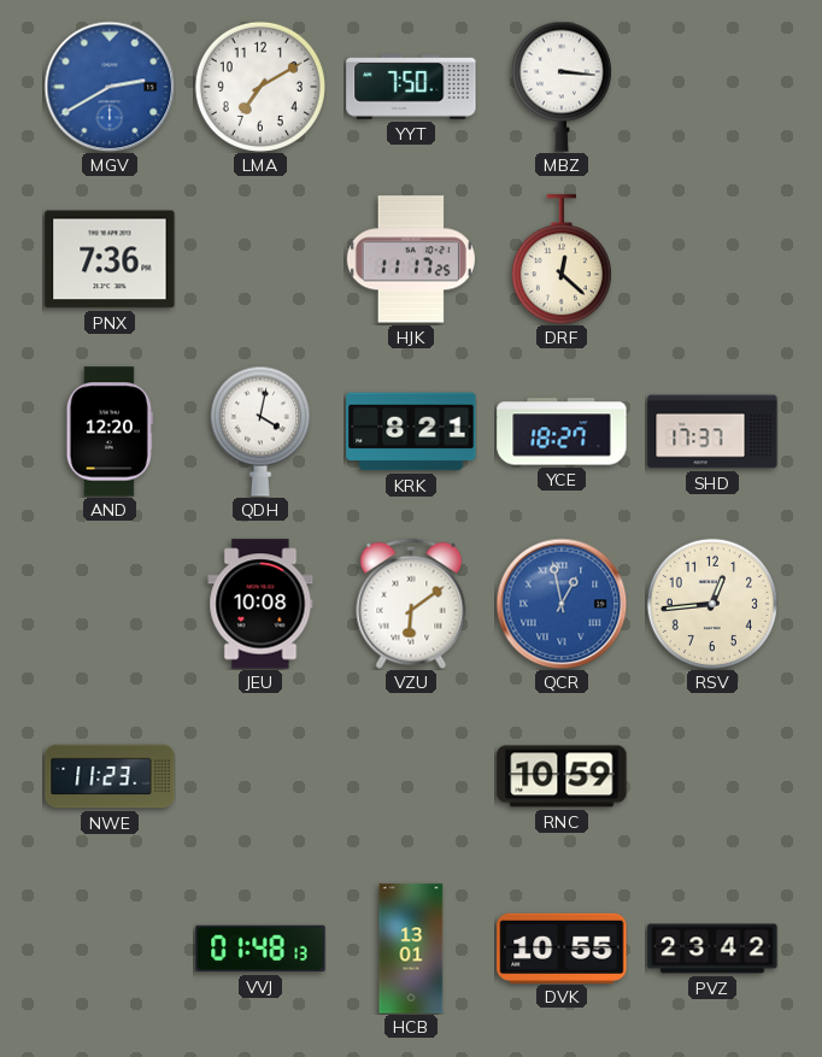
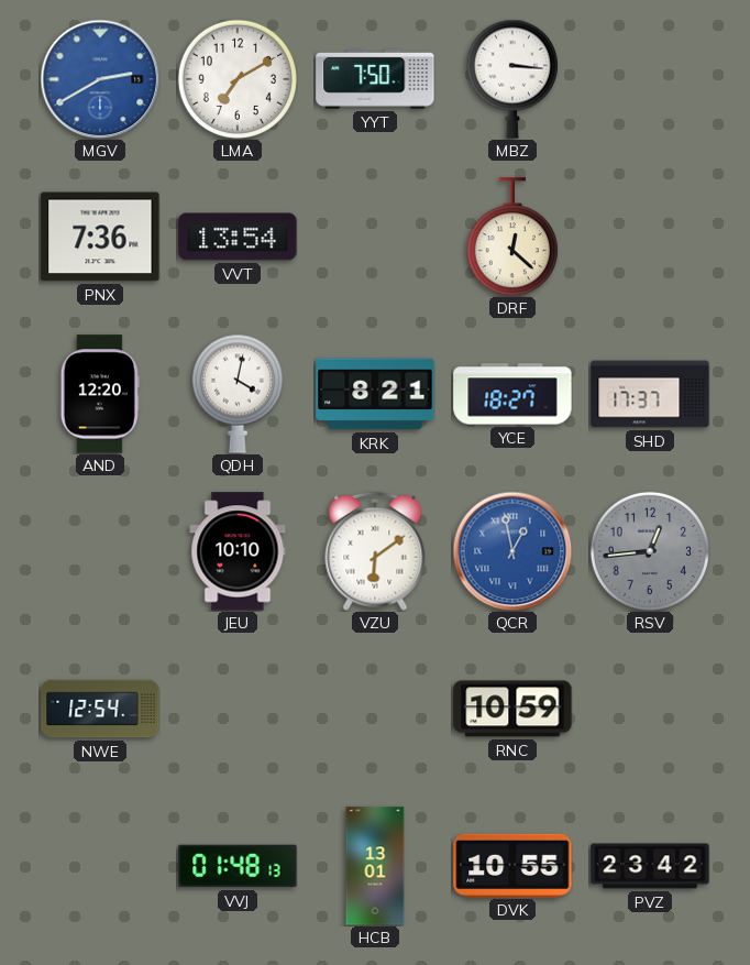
VVT: none -> 13:54
HJK: 11:17 -> none
JEU: 10:08 -> 10:10
RSV dial: cream -> grey
NWE: 11:23 -> 12:54
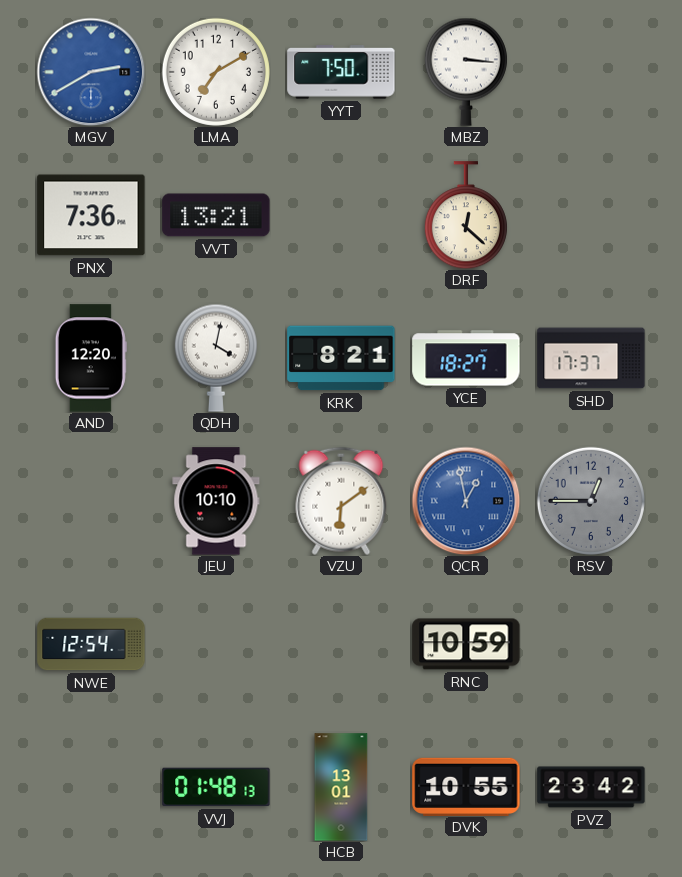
VVT: 13:54 -> 13:21
RSV: 12:44 -> 12:45
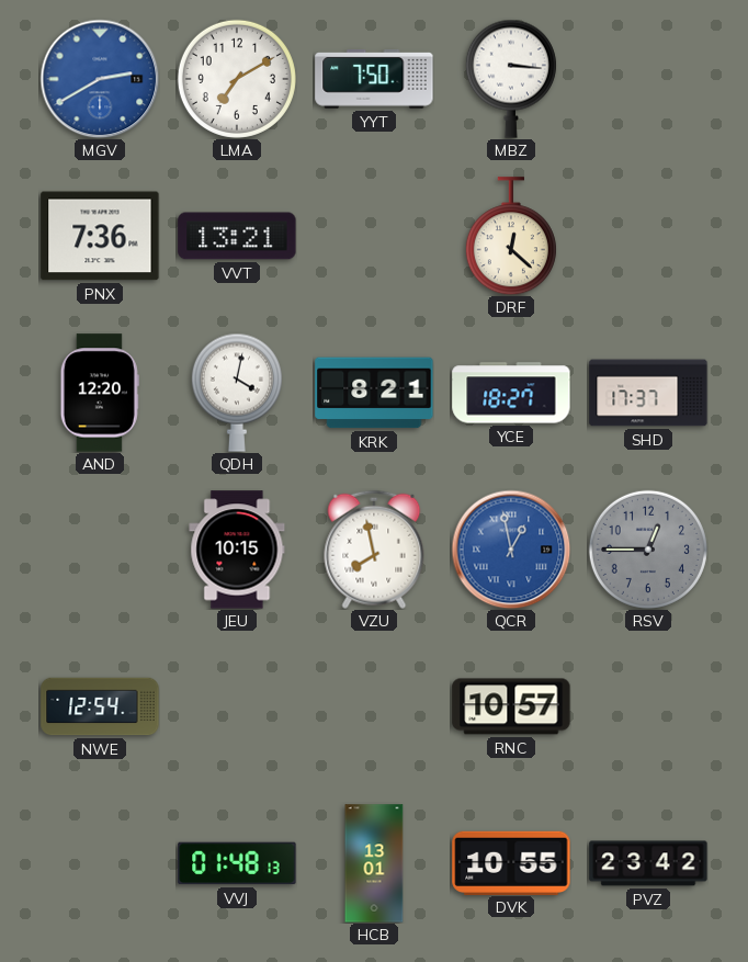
JEU: 10:10 -> 10:15
VZU: 6:09 -> 7:58
RNC: 10:59 -> 10:57
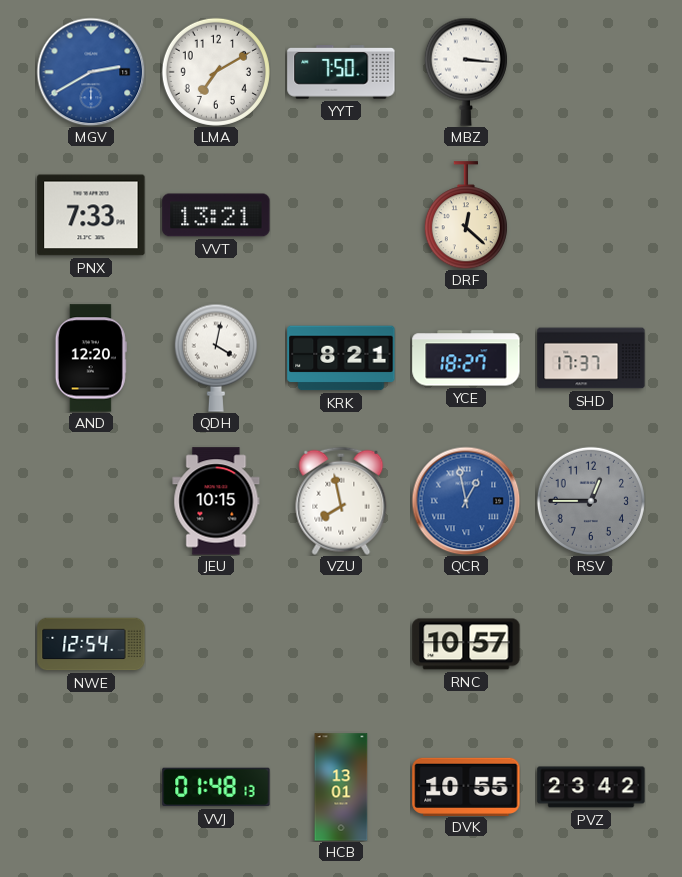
PNX: 7:36 -> 7:33
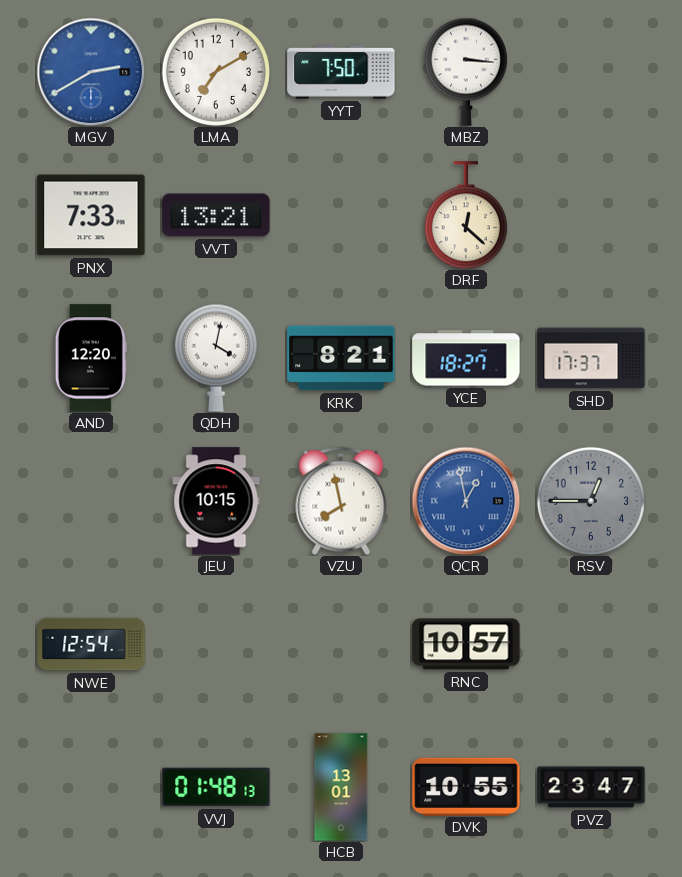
PVZ: 23:42 -> 23:47
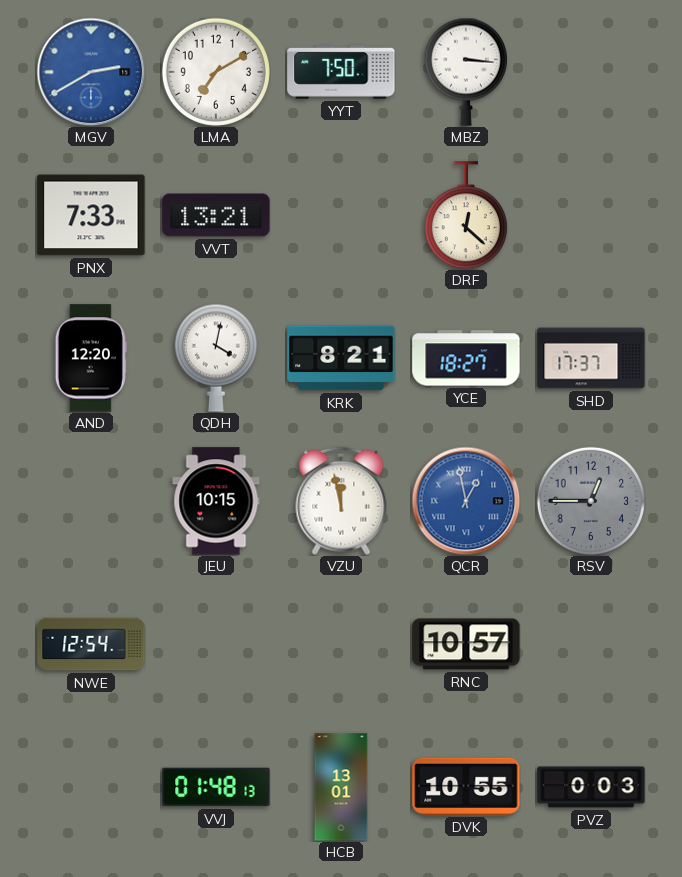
VZU: 7:58 -> 11:58
PVZ: 23:47 -> 0:03
